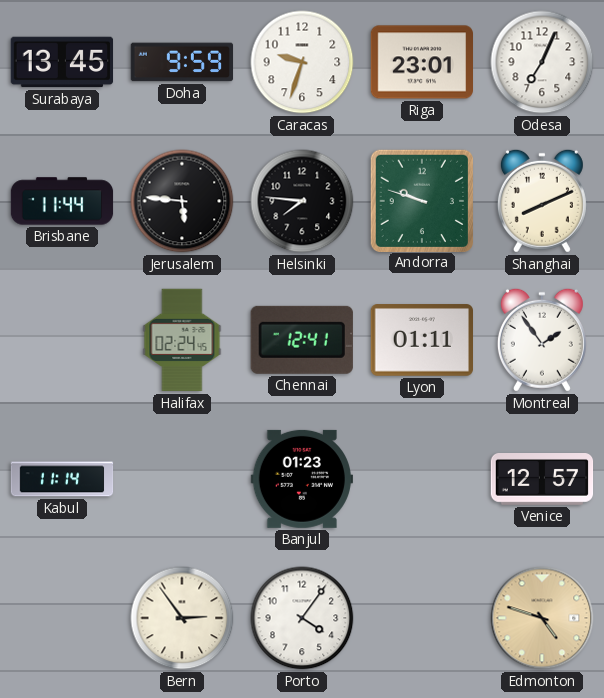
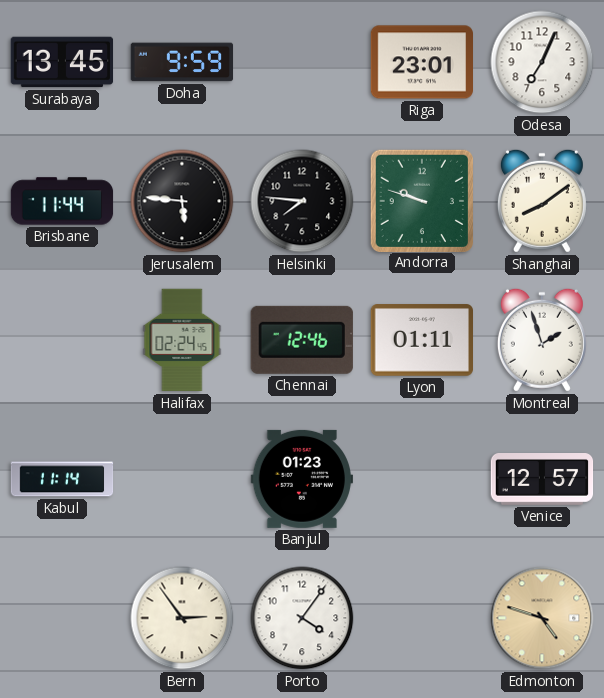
Caracas: 9:33 -> none
Shanghai: 8:11 -> 8:09
Chennai: 12:41 -> 12:46
Montreal: 1:54 -> 1:57
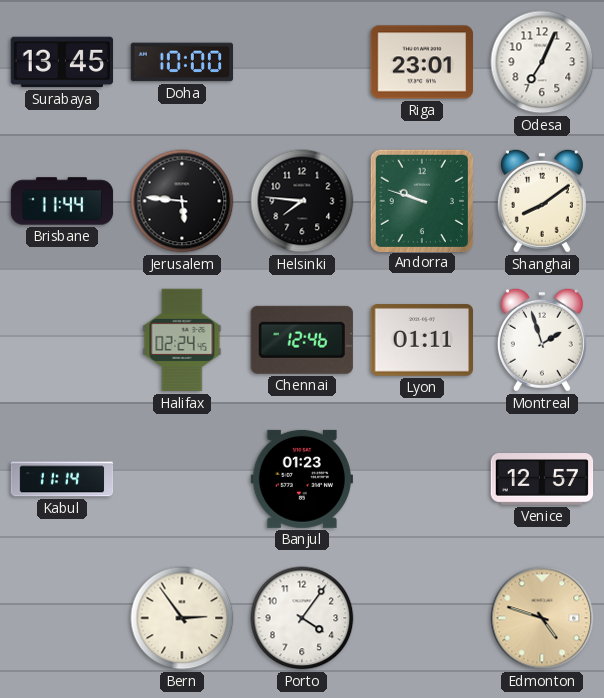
Doha: 9:59 -> 10:00
